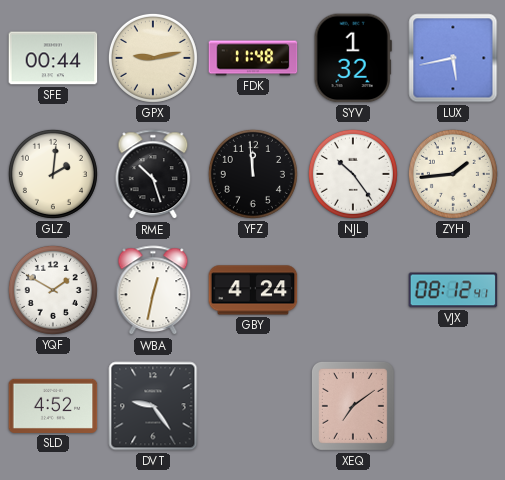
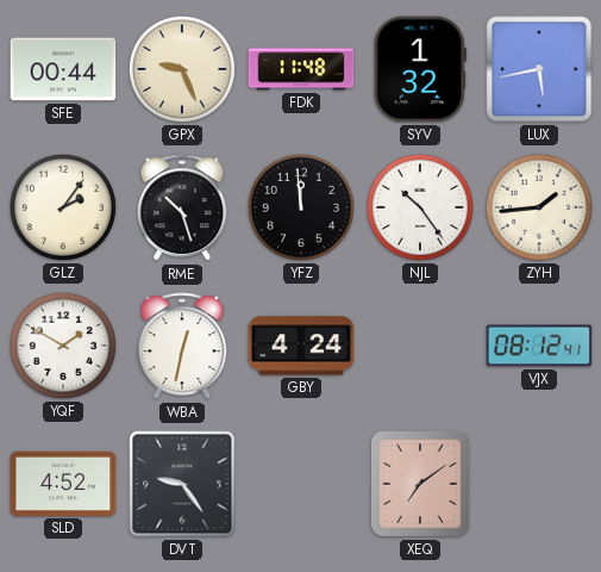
GPX: 9:13 -> 9:26
GLZ: 2:01 -> 2:06
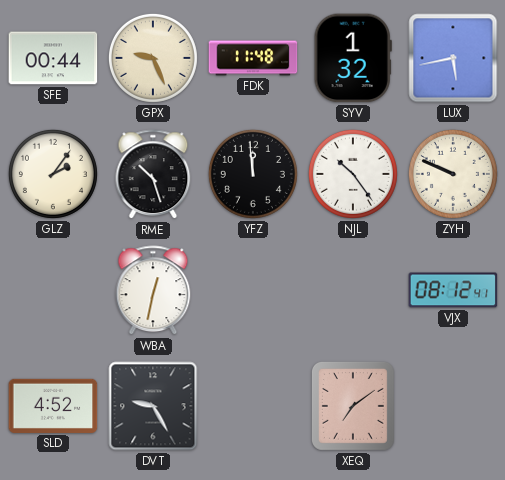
ZYH: 1:44 -> 9:49
YQF: 1:50 -> none
GBY: 4:24 -> none
DVT: 9:24 -> 9:25
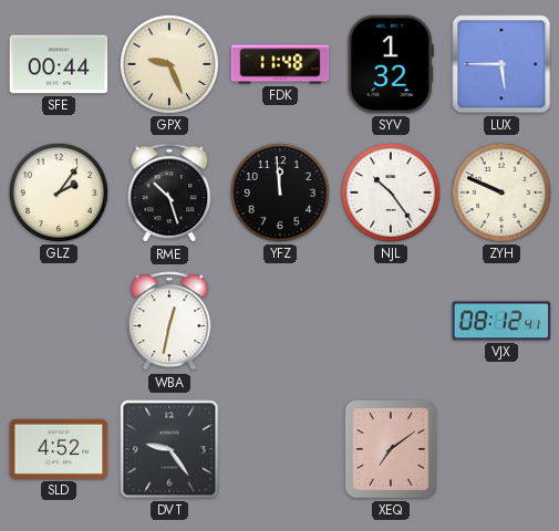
LUX: 5:43 -> 5:45
DVT: 9:25 -> 9:24
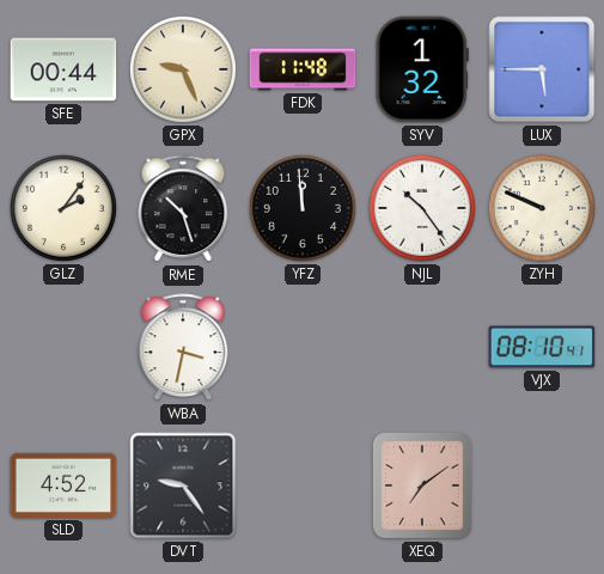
WBA: 12:32 -> 3:32
VJX: 08:12 -> 08:10
